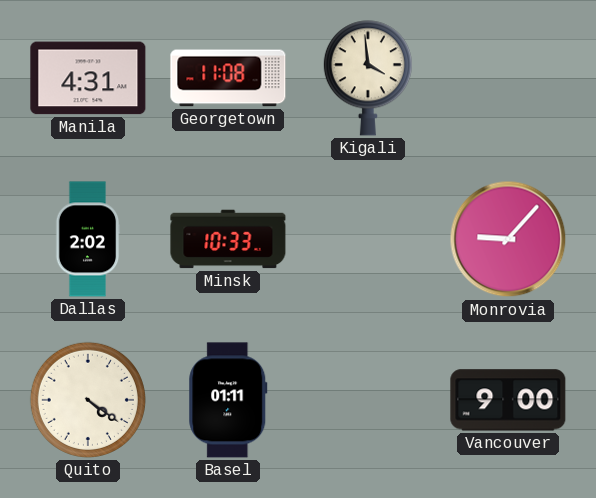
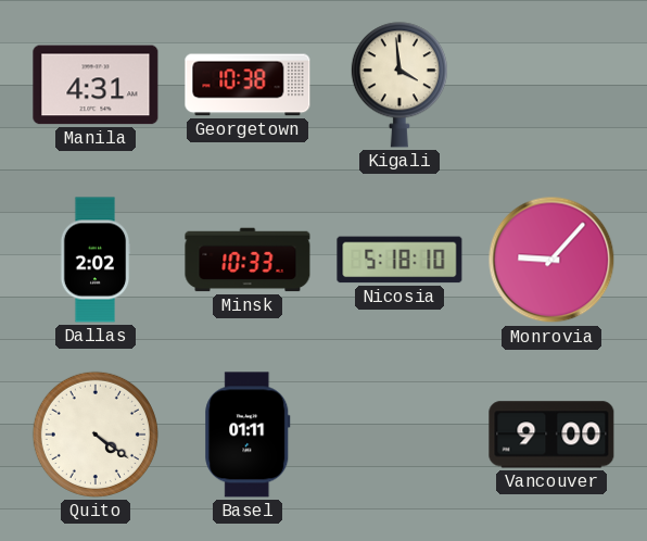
Georgetown: 11:08 -> 10:38
Nicosia: none -> 5:18
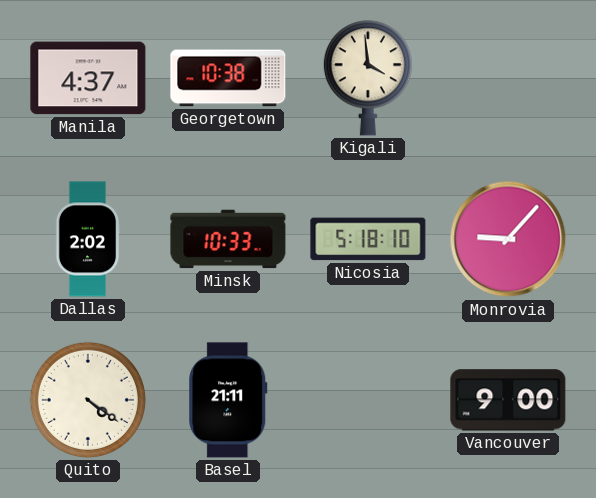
Manila: 4:31 -> 4:37
Basel: 01:11 -> 21:11
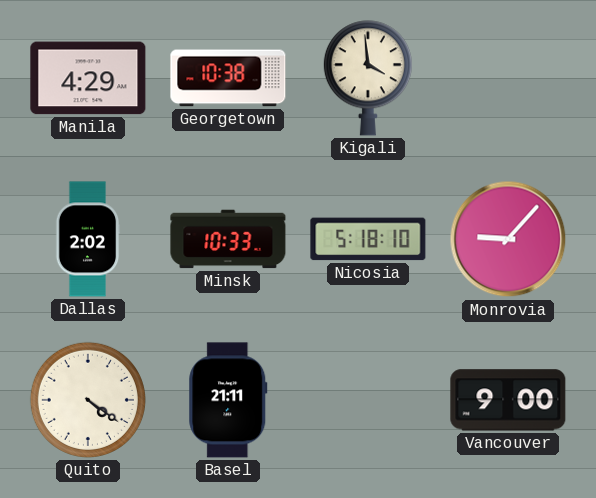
Manila: 4:37 -> 4:29
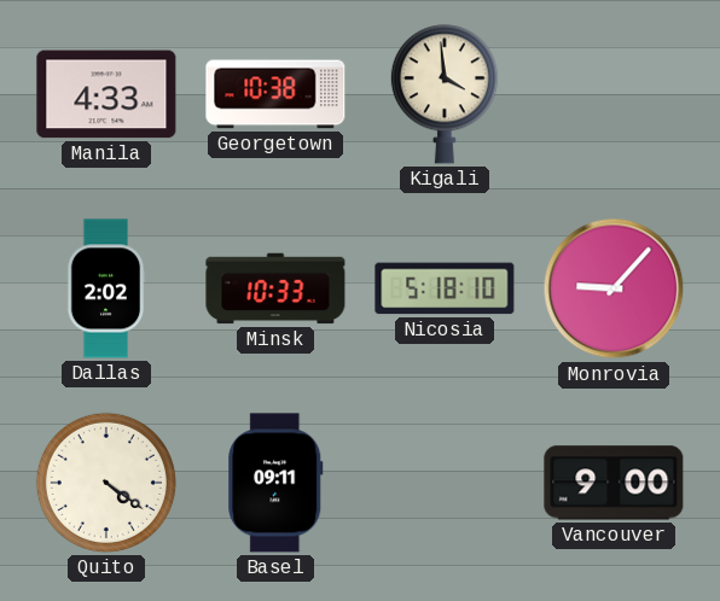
Manila: 4:29 -> 4:33
Basel: 21:11 -> 09:11
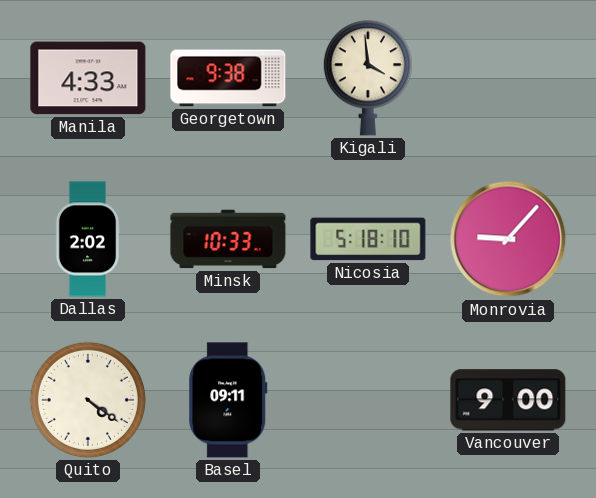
Georgetown: 10:38 -> 9:38
